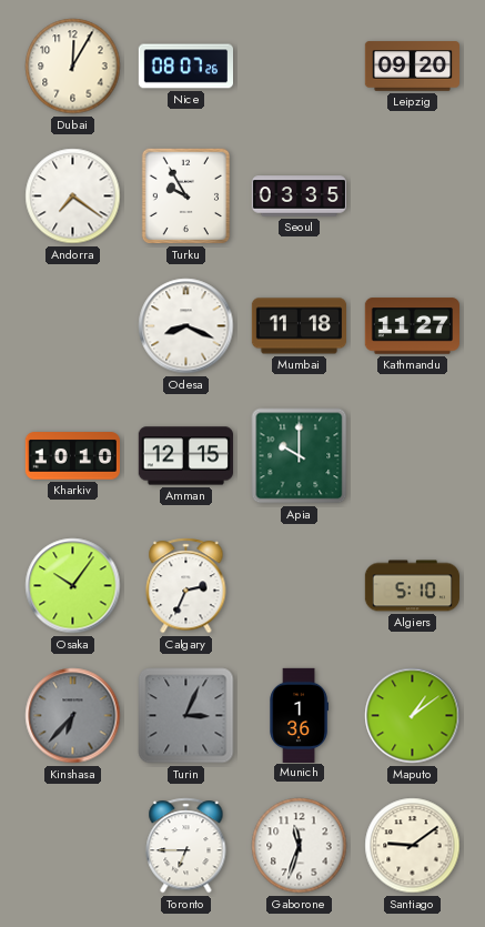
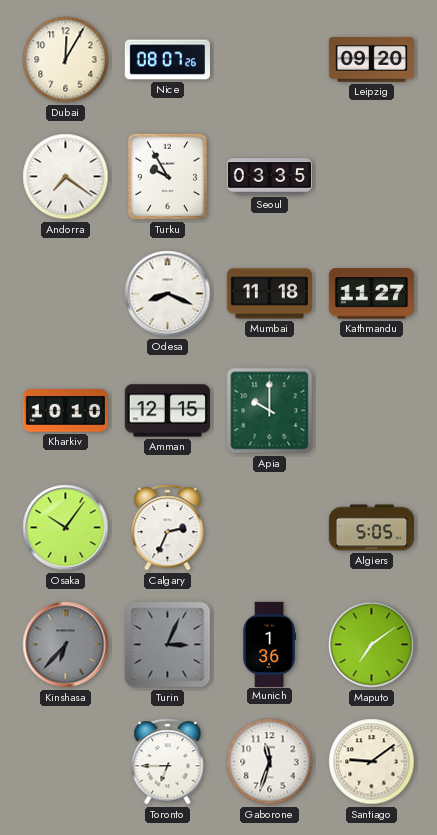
Algiers: 5:10 -> 5:05
Maputo: 1:09 -> 7:09
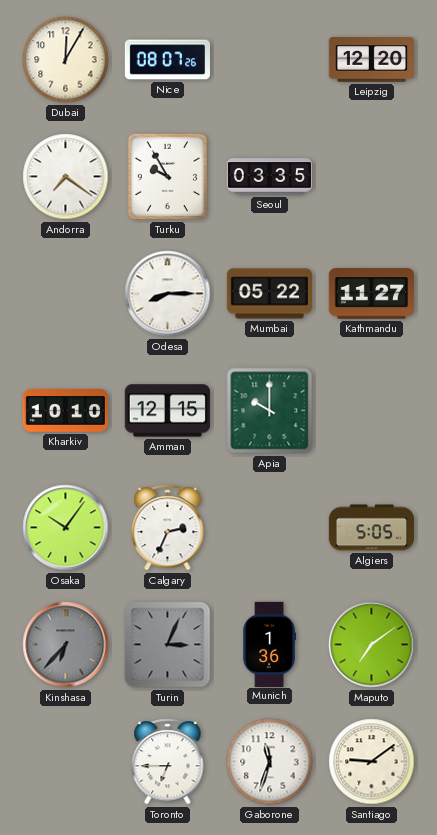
Leipzig: 09:20 -> 12:20
Odesa: 8:19 -> 8:15
Mumbai: 11:18 -> 05:22
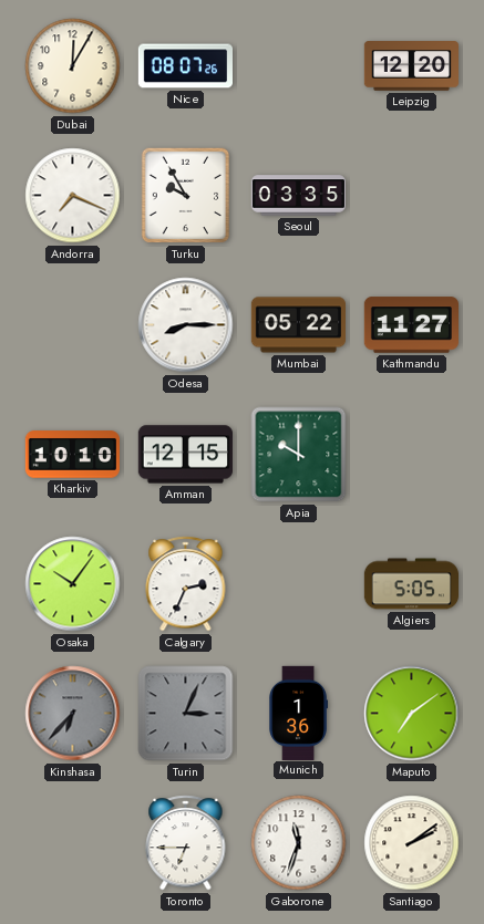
Andorra: 7:21 -> 7:19
Santiago: 9:09 -> 2:09
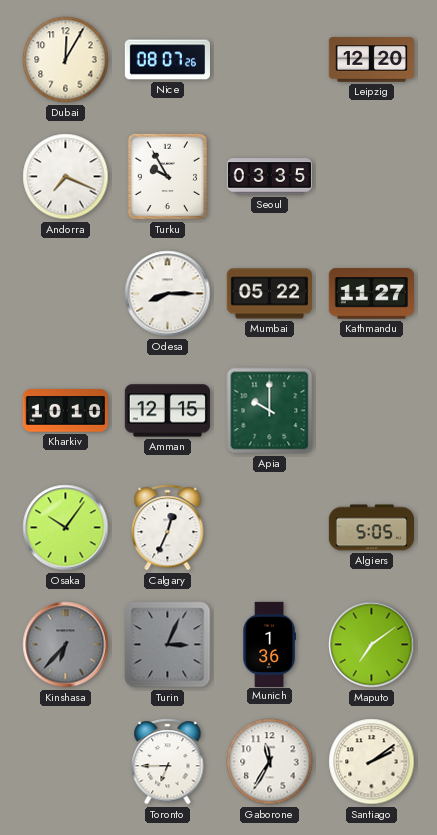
Calgary: 2:34 -> 12:34
Gaborone: 11:33 -> 11:35
